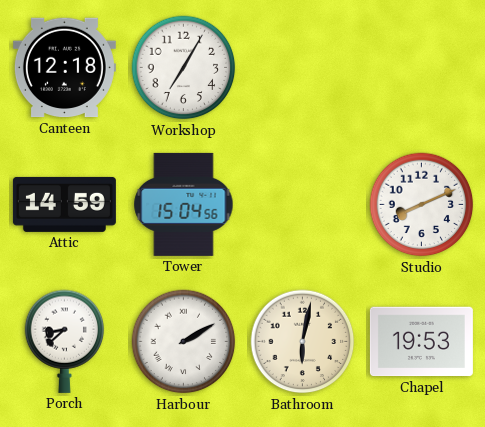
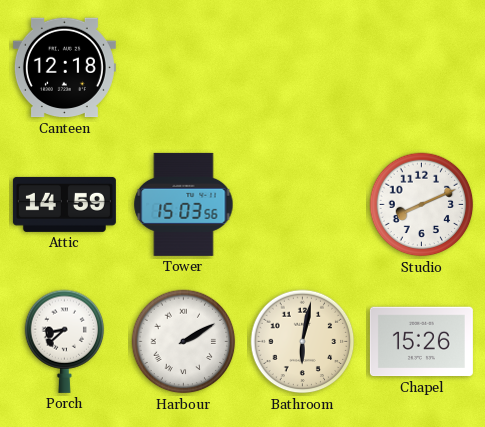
Workshop: 7:05 -> none
Tower: 15:04 -> 15:03
Chapel: 19:53 -> 15:26
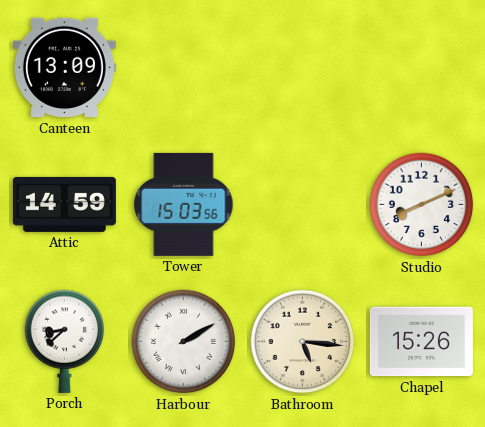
Canteen: 12:18 -> 13:09
Bathroom: 6:02 -> 5:16
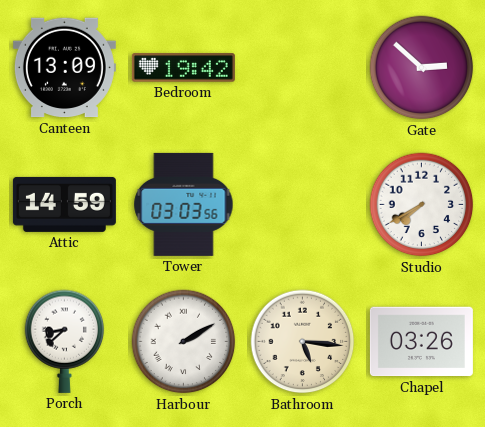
Bedroom: none -> 19:42
Gate: none -> 2:52
Tower: 15:03 -> 03:03
Studio: 8:11 -> 7:40
Chapel: 15:26 -> 03:26
